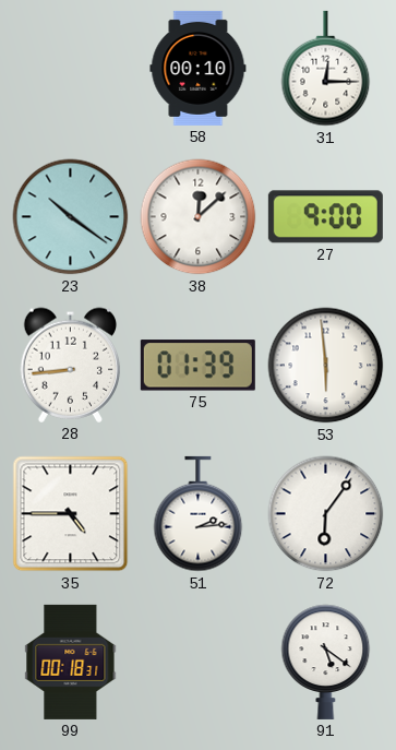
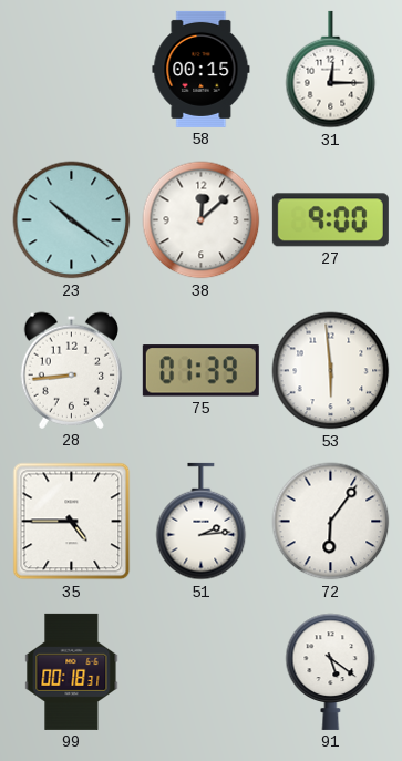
58: 00:10 -> 00:15
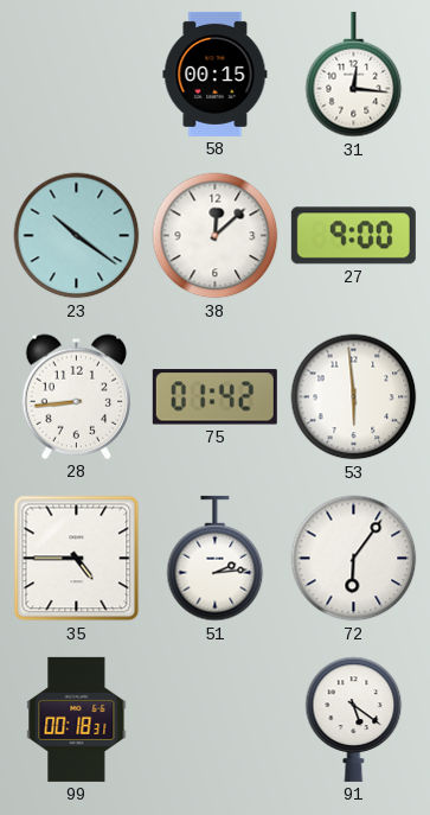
31: 12:15 -> 12:16
75: 01:39 -> 01:42
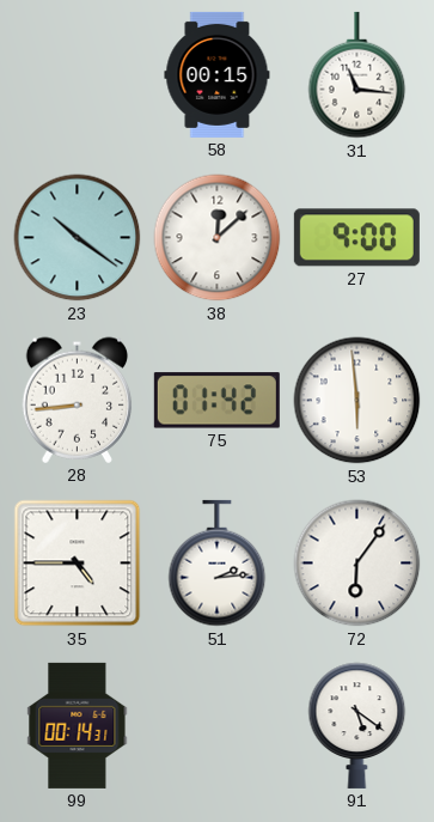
31: 12:16 -> 11:16
99: 00:18 -> 00:14
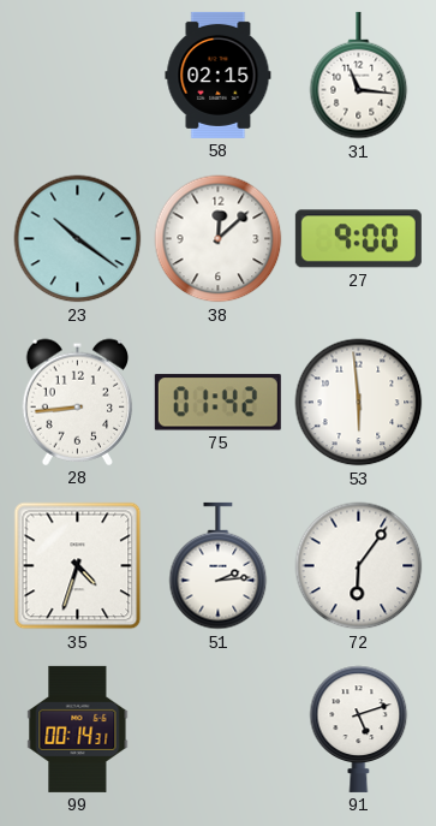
58: 00:15 -> 02:15
35: 4:45 -> 4:33
91: 5:21 -> 5:12
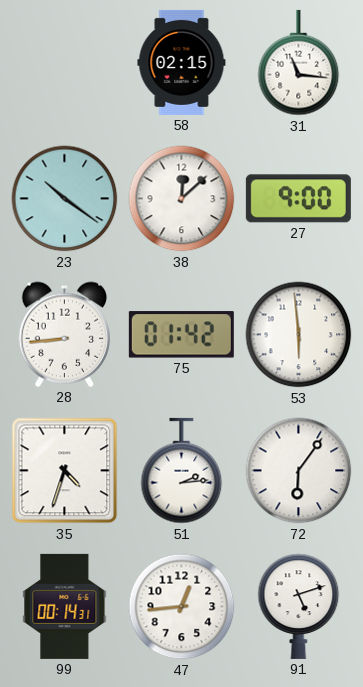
47: none -> 12:44
